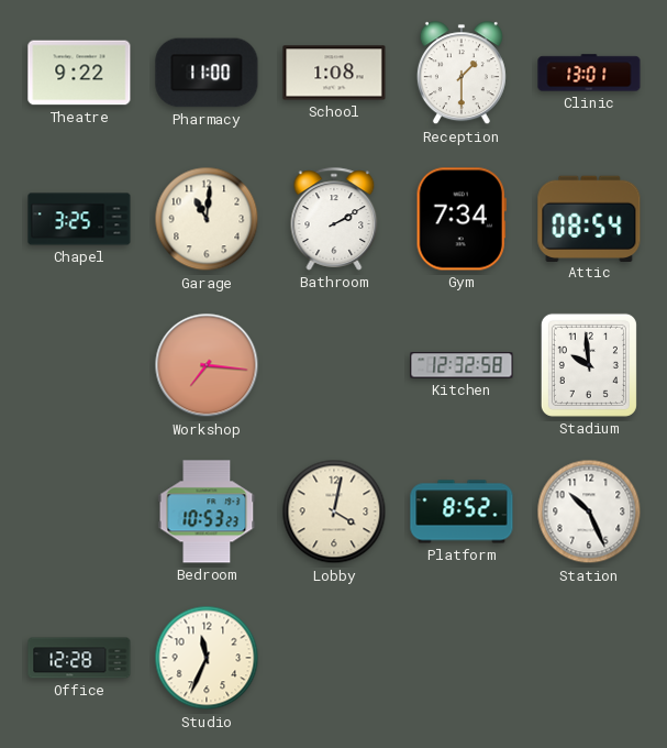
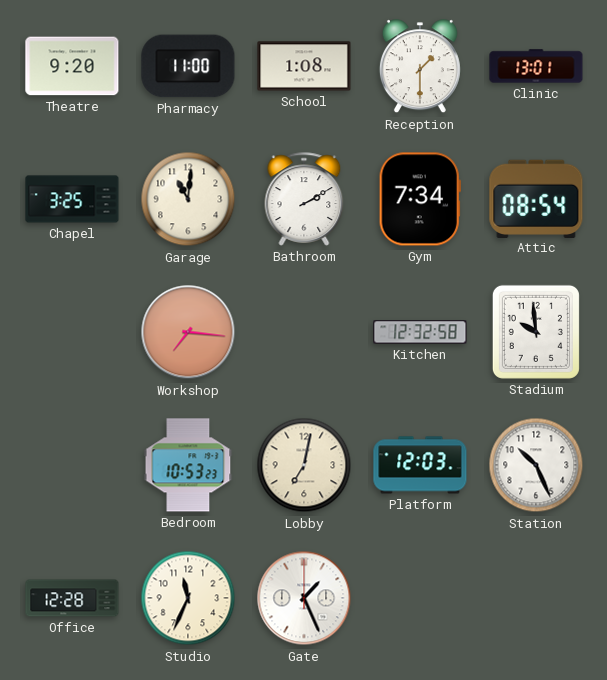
Theatre: 9:22 -> 9:20
Lobby: 4:02 -> 7:02
Platform: 8:52 -> 12:03
Gate: none -> 1:26
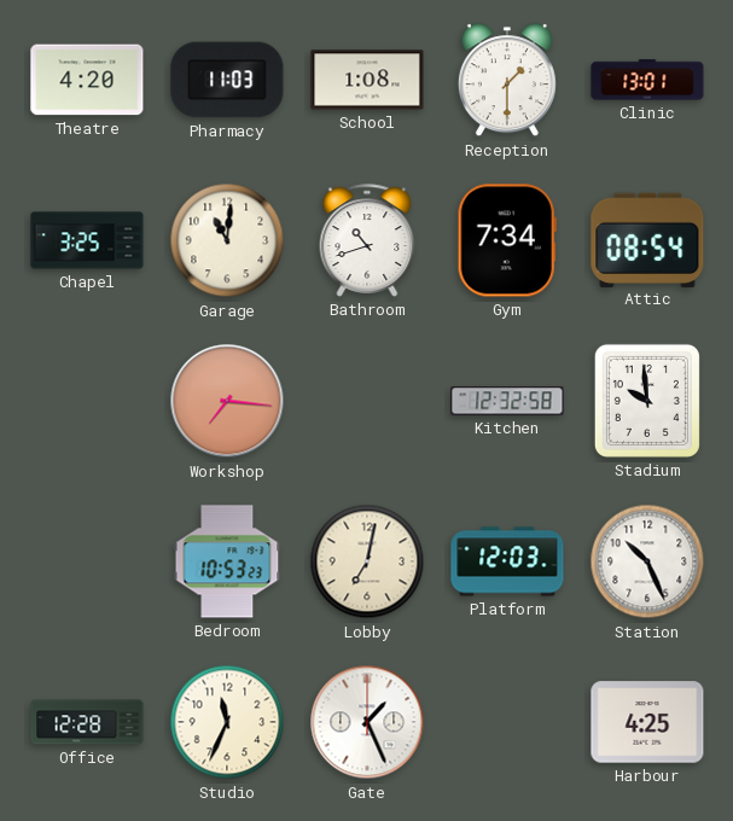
Theatre: 9:20 -> 4:20
Pharmacy: 11:00 -> 11:03
Bathroom: 2:10 -> 10:42
Harbour: none -> 4:25
